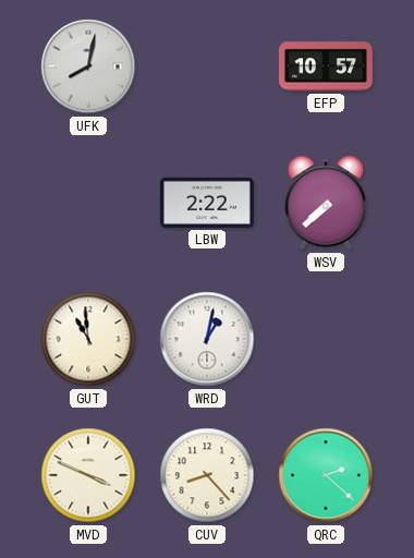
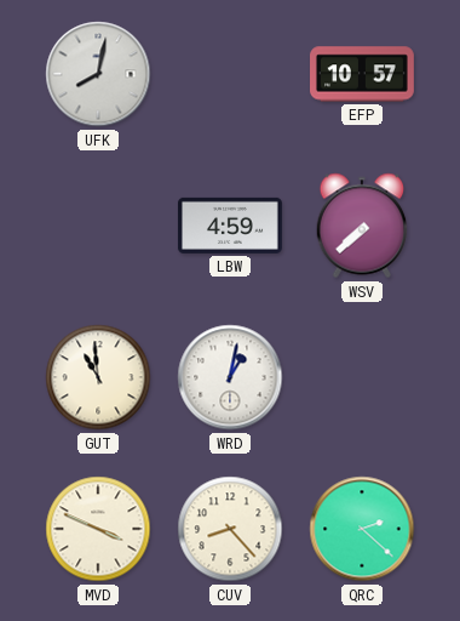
LBW: 2:22 -> 4:59
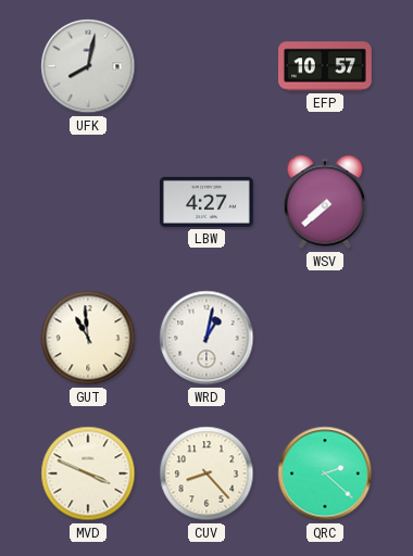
LBW: 4:59 -> 4:27
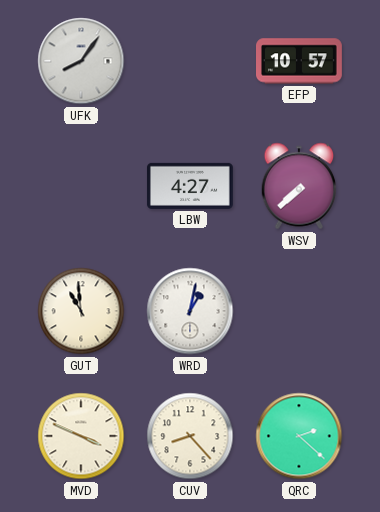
UFK: 8:02 -> 8:06
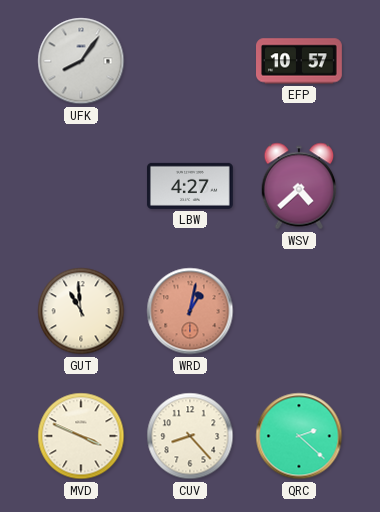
WSV: 7:38 -> 4:38
WRD dial: white -> salmon
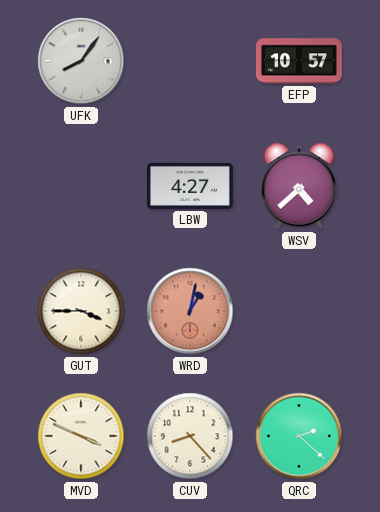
GUT: 10:59 -> 3:45
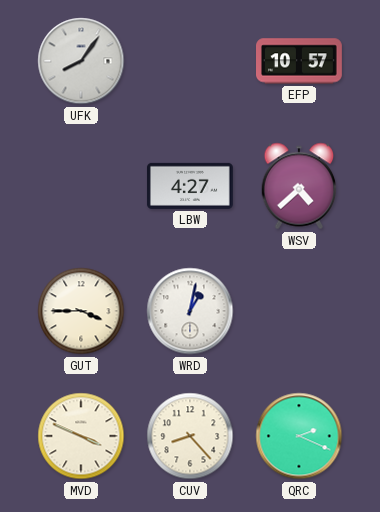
WRD dial: salmon -> white
QRC: 2:22 -> 2:19
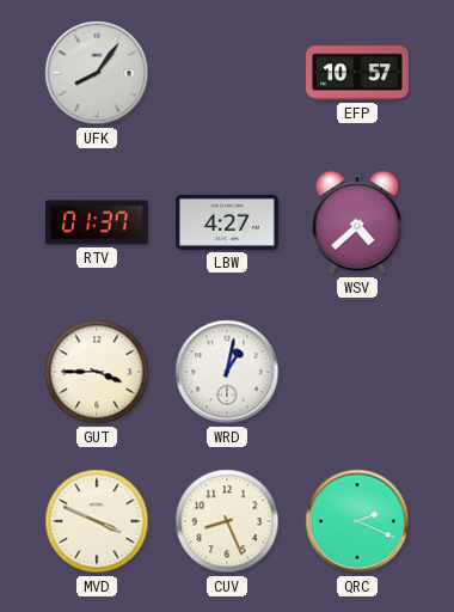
RTV: none -> 01:37
CUV: 8:23 -> 8:26
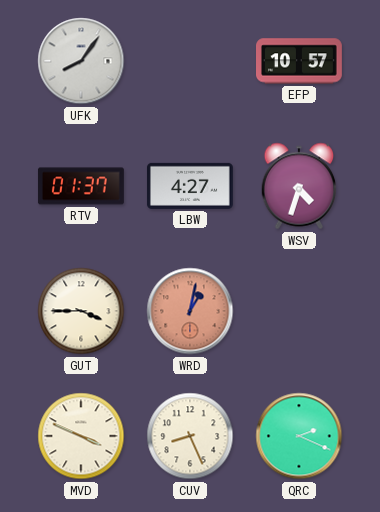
WSV: 4:38 -> 4:33
WRD dial: white -> salmon
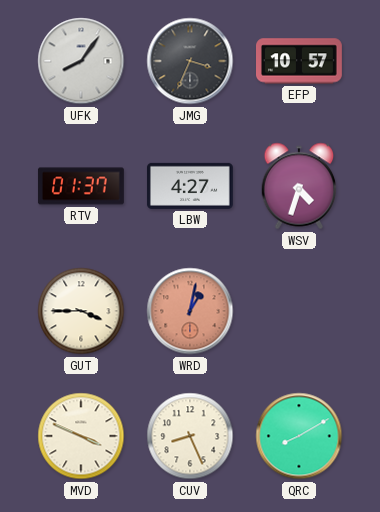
JMG: none -> 3:34
QRC: 2:19 -> 8:10
